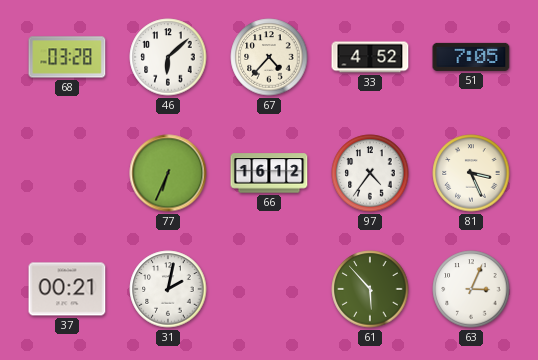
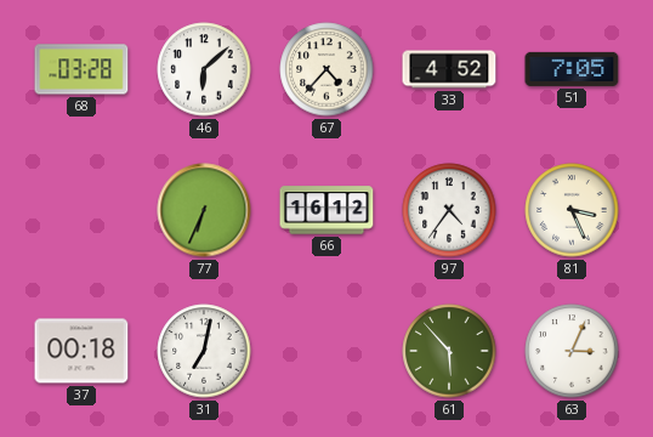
37: 00:21 -> 00:18
31: 2:02 -> 7:02
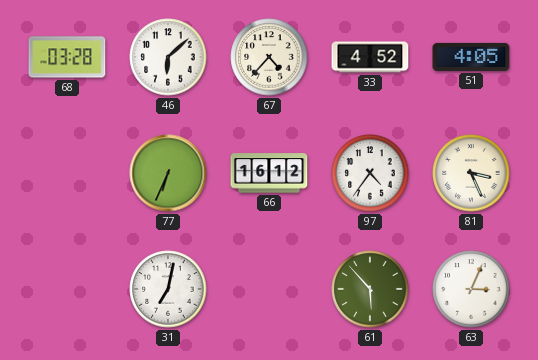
51: 7:05 -> 4:05
37: 00:18 -> none
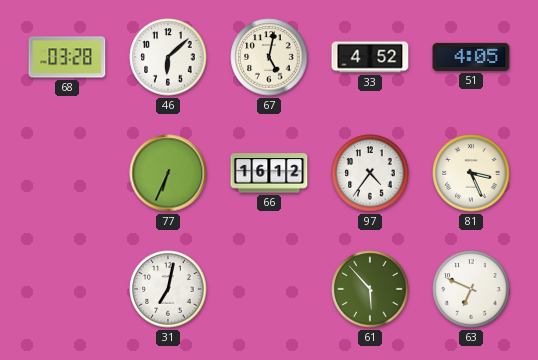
67: 4:37 -> 5:02
63: 3:04 -> 6:49
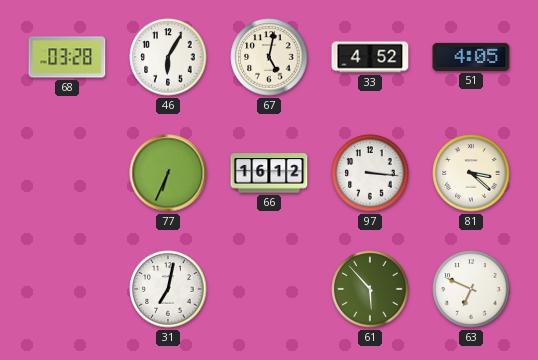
46: 6:08 -> 6:05
97: 4:36 -> 3:16
81: 3:26 -> 3:22
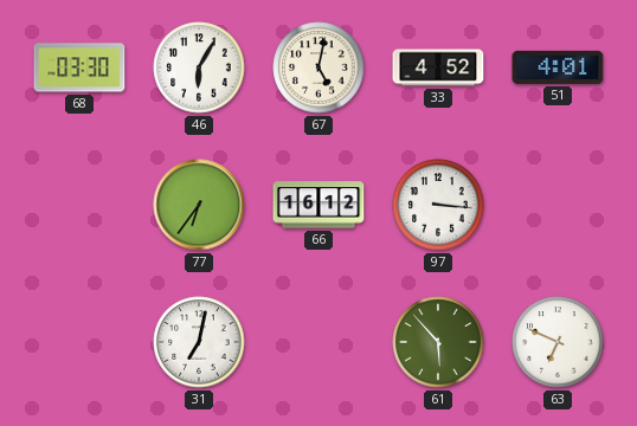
68: 03:28 -> 03:30
51: 4:05 -> 4:01
77: 6:34 -> 6:36
81: 3:22 -> none
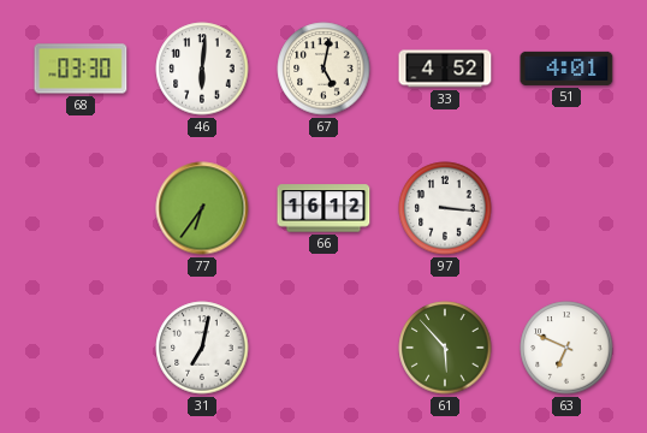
46: 6:05 -> 6:01
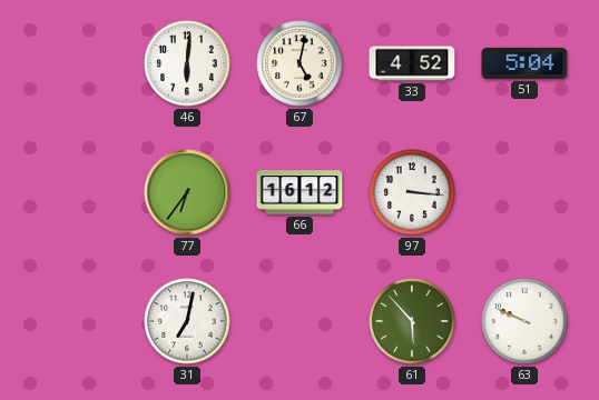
68: 03:30 -> none
51: 4:01 -> 5:04
63: 6:49 -> 9:49
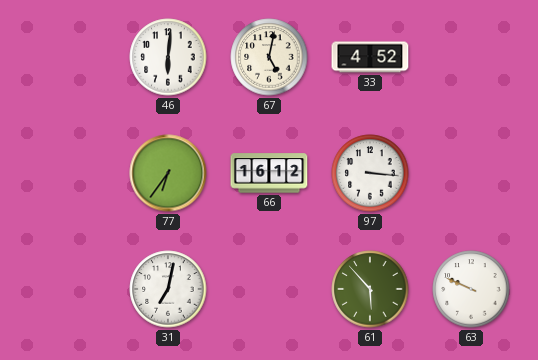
51: 5:04 -> none
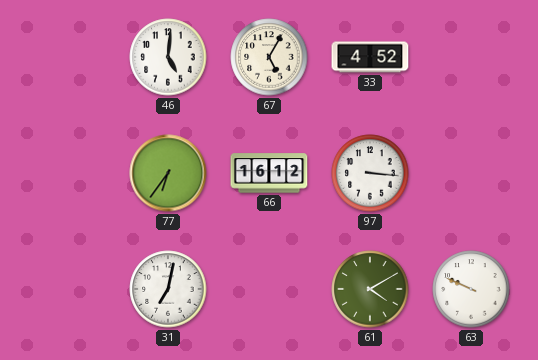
46: 6:01 -> 5:01
67: 5:02 -> 5:05
61: 5:53 -> 4:10
